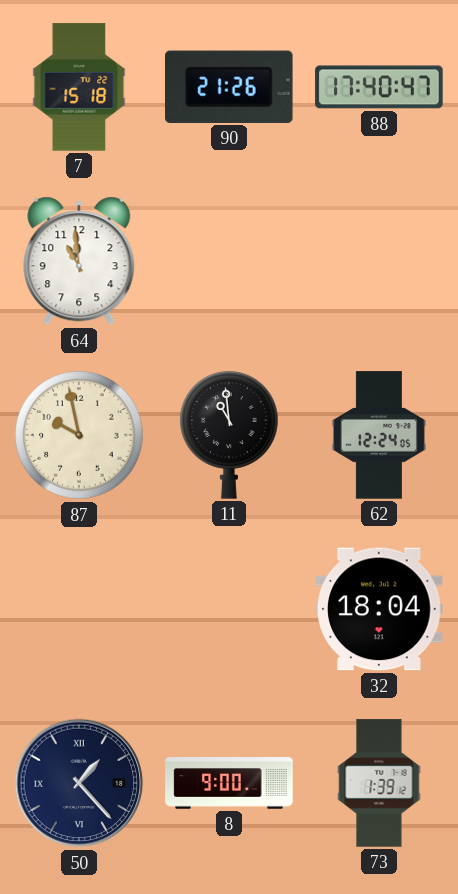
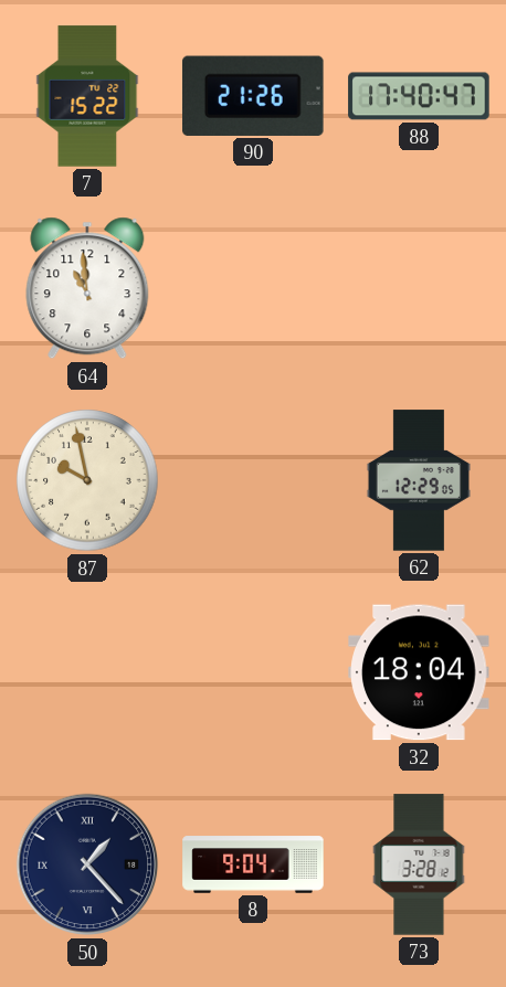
7: 15:18 -> 15:22
11: 10:59 -> none
62: 12:24 -> 12:29
8: 9:00 -> 9:04
73: 1:39 -> 3:28
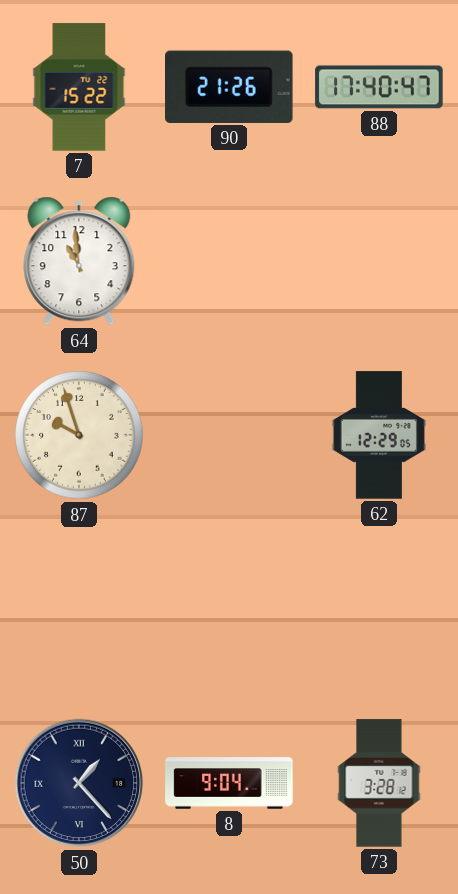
87: 9:58 -> 9:57
32: 18:04 -> none
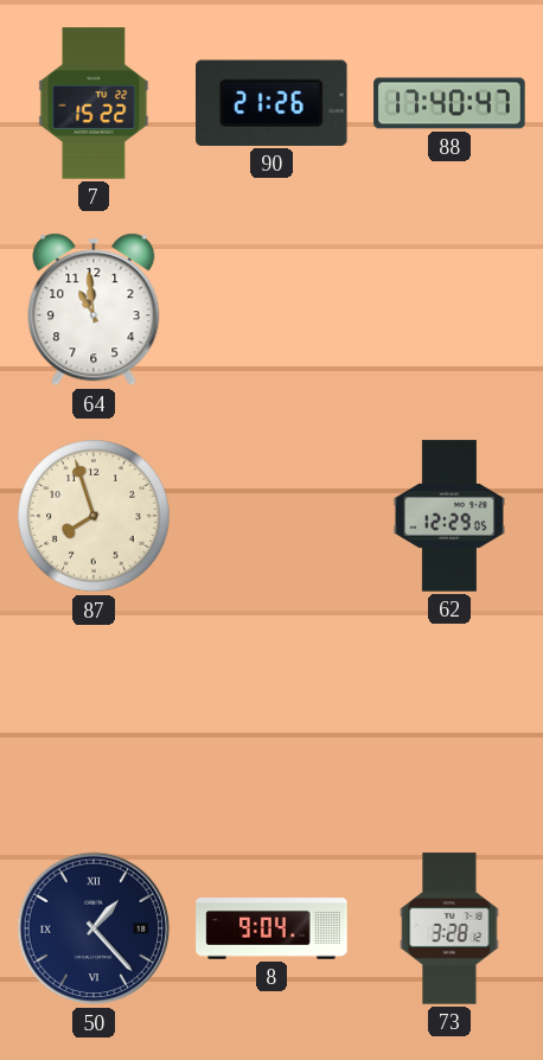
87: 9:57 -> 7:57
